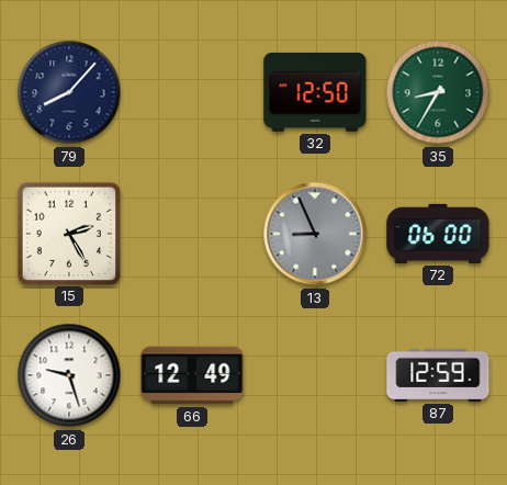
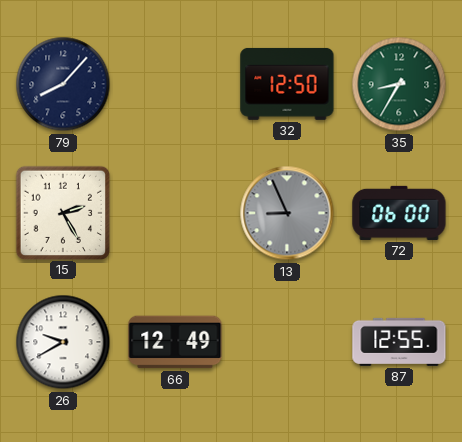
26: 9:27 -> 9:40
87: 12:59 -> 12:55
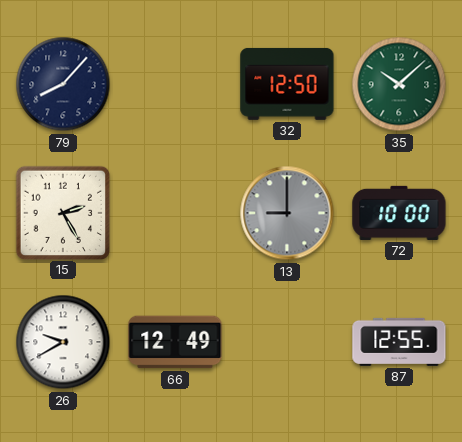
35: 8:35 -> 10:08
13: 8:56 -> 9:00
72: 06:00 -> 10:00
